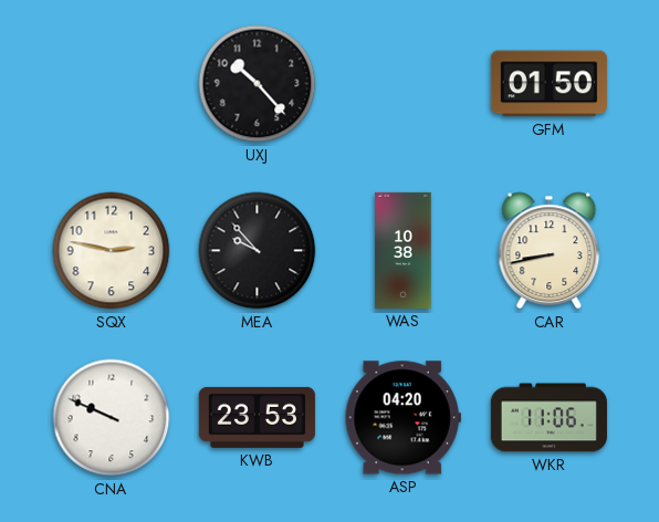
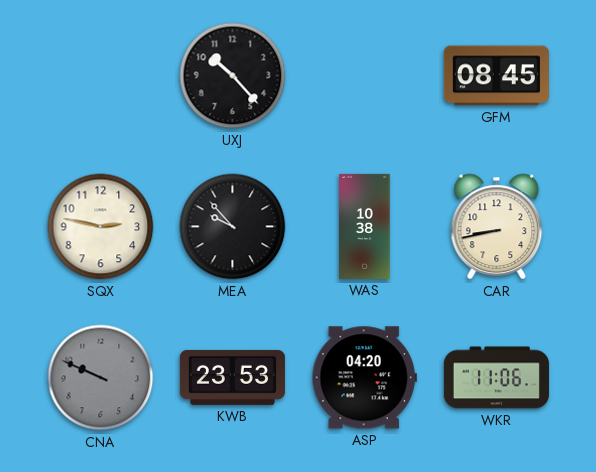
GFM: 01:50 -> 08:45
CNA dial: white -> grey
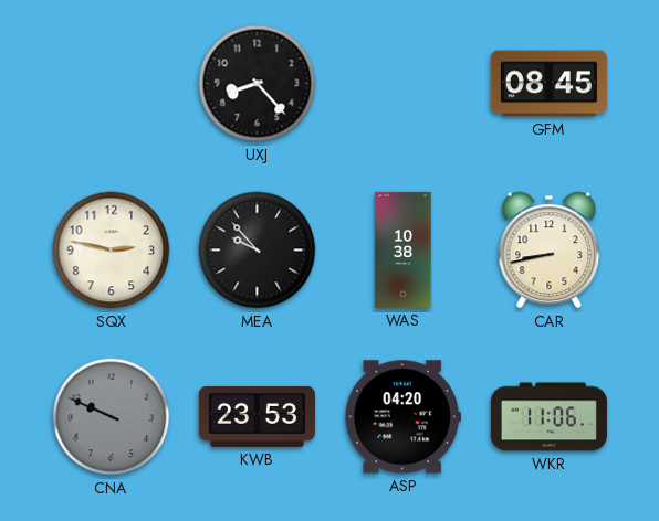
UXJ: 10:23 -> 8:23
